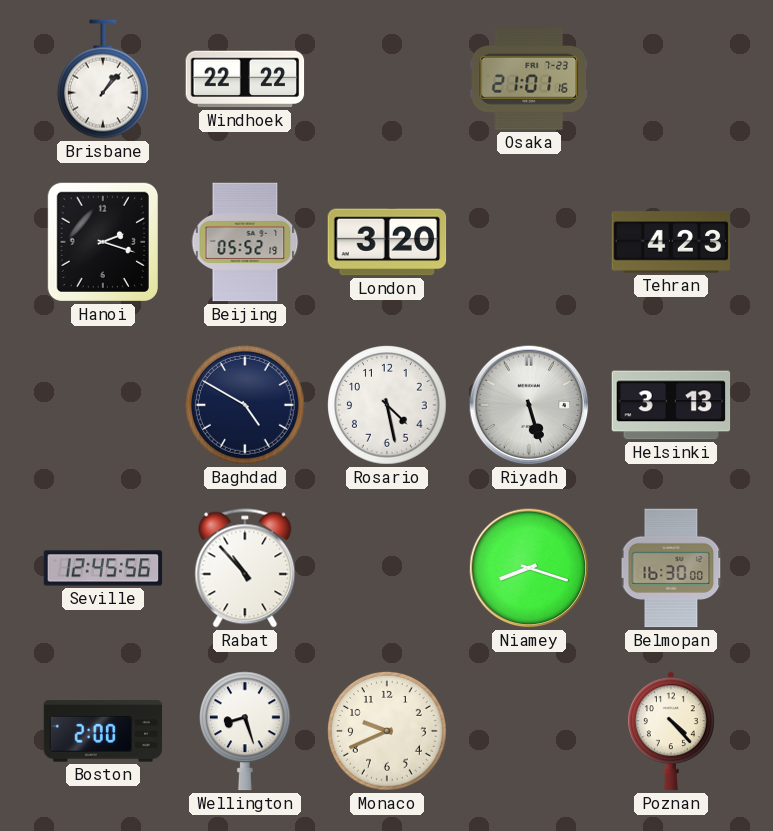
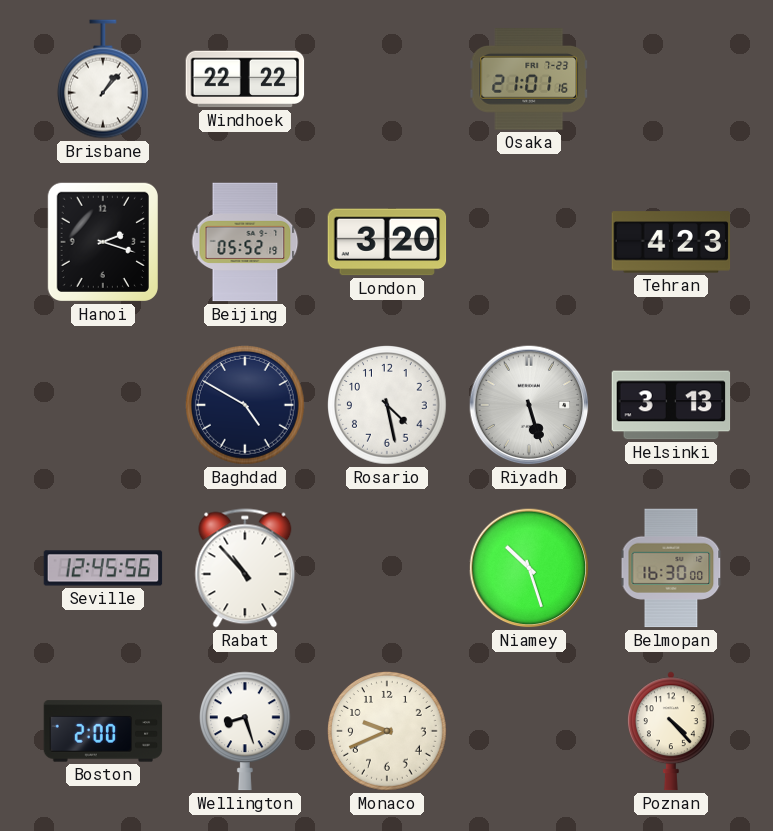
Niamey: 8:18 -> 10:27
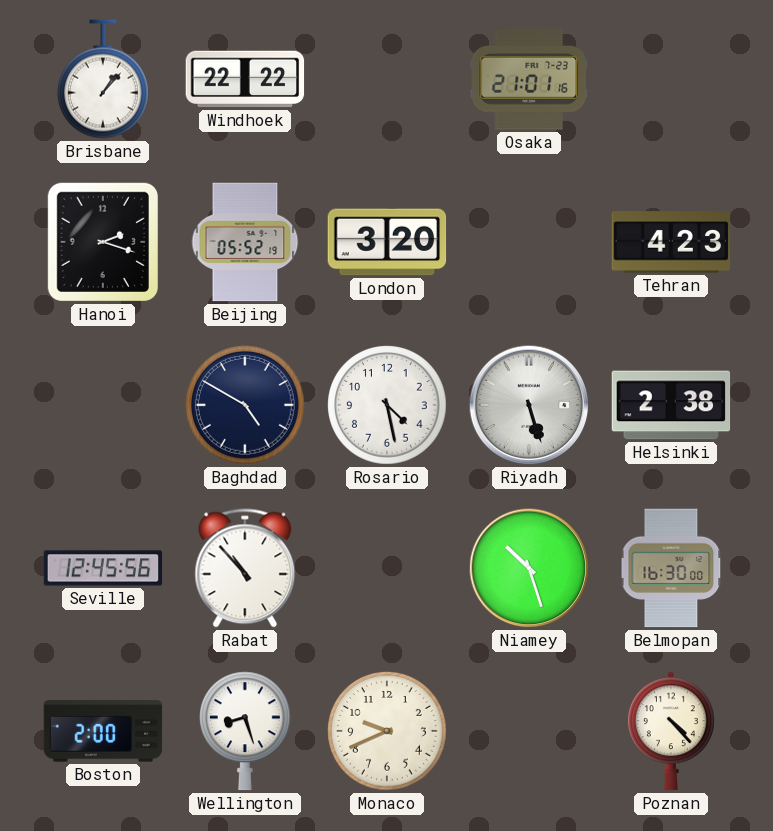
Helsinki: 3:13 -> 2:38
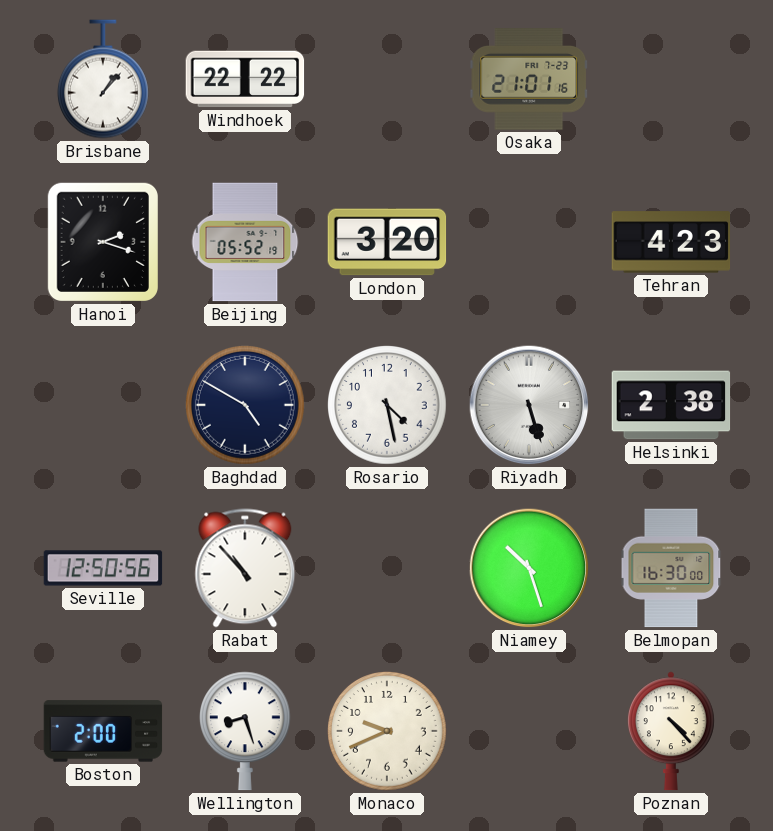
Seville: 12:45 -> 12:50
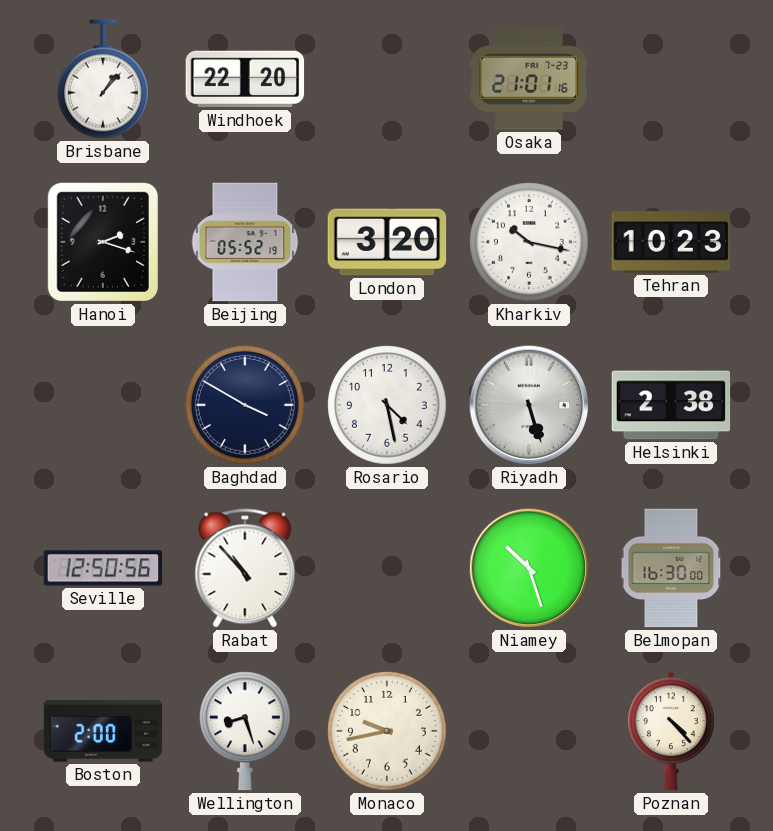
Windhoek: 22:22 -> 22:20
Kharkiv: none -> 10:17
Tehran: 4:23 -> 10:23
Baghdad: 4:50 -> 3:50
Monaco: 9:41 -> 9:43
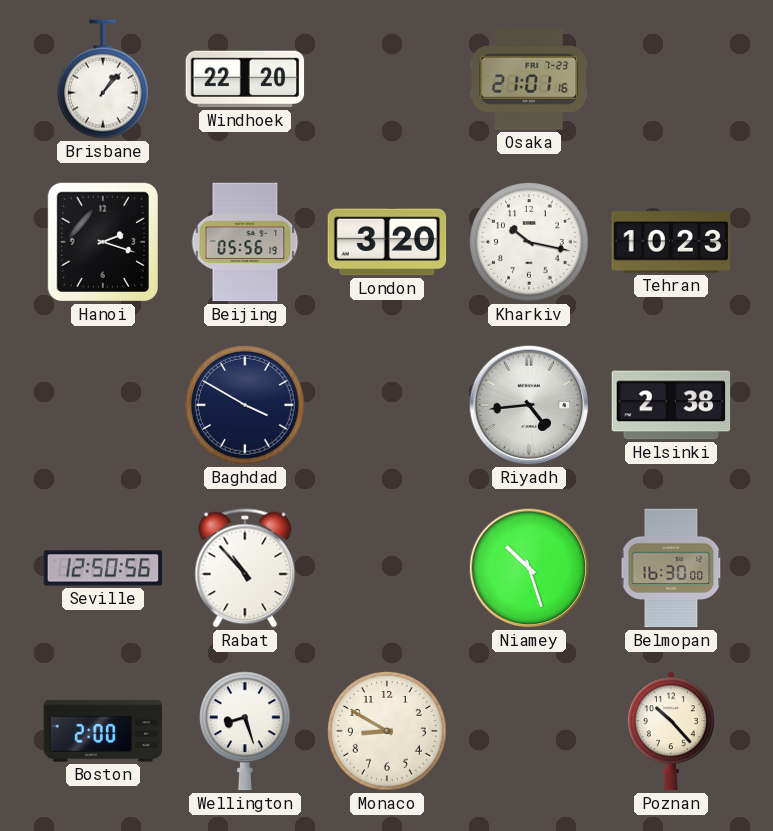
Beijing: 05:52 -> 05:56
Rosario: 4:28 -> none
Riyadh: 5:27 -> 4:44
Monaco: 9:43 -> 8:50
Poznan: 4:23 -> 10:23
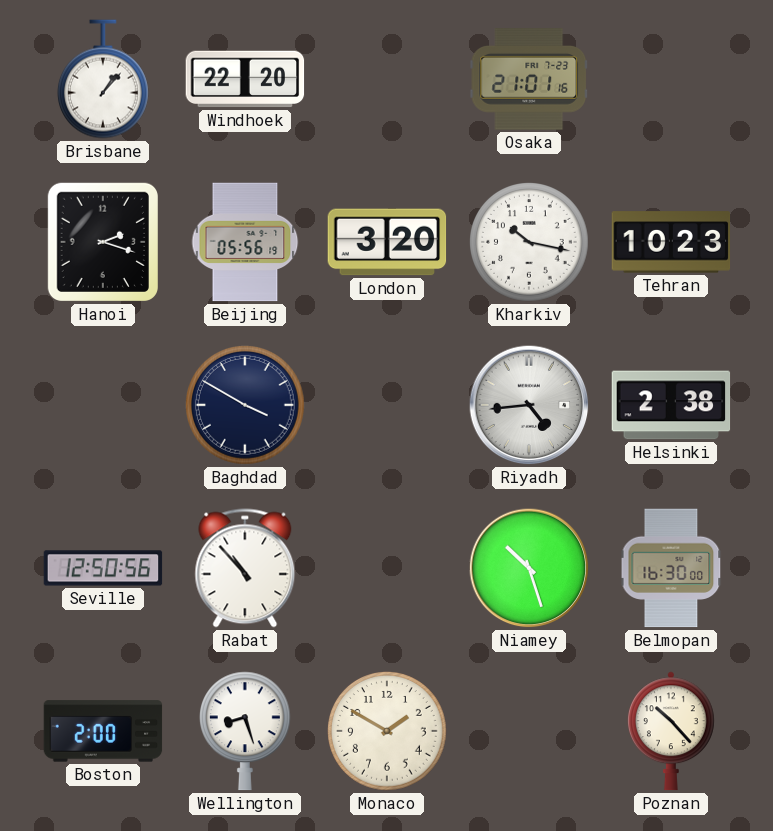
Monaco: 8:50 -> 1:50
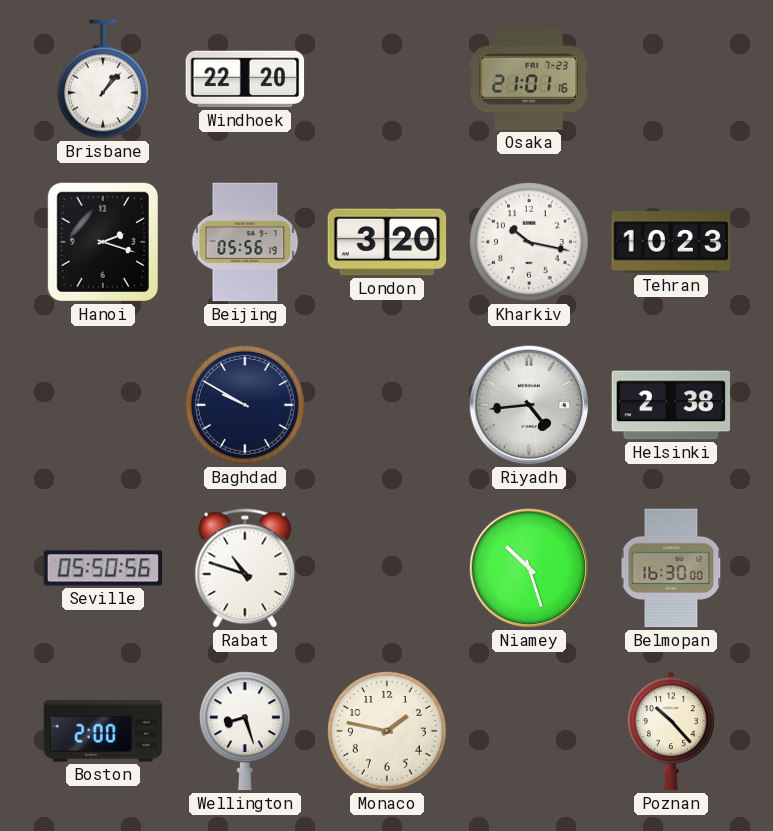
Baghdad: 3:50 -> 9:50
Seville: 12:50 -> 05:50
Rabat: 10:53 -> 10:48
Monaco: 1:50 -> 1:47
